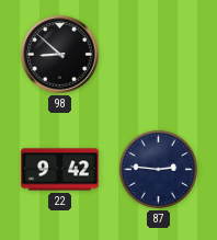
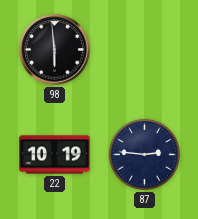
98: 8:52 -> 5:59
22: 9:42 -> 10:19
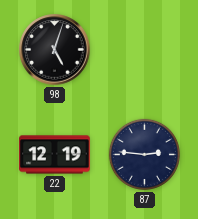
98: 5:59 -> 5:03
22: 10:19 -> 12:19
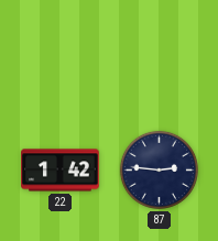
98: 5:03 -> none
22: 12:19 -> 1:42
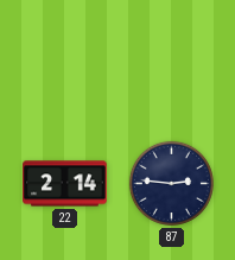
22: 1:42 -> 2:14
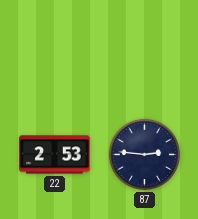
22: 2:14 -> 2:53
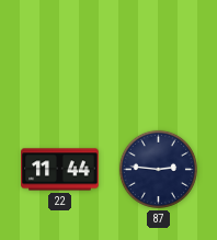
22: 2:53 -> 11:44
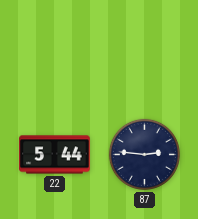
22: 11:44 -> 5:44
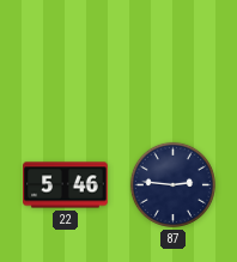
22: 5:44 -> 5:46
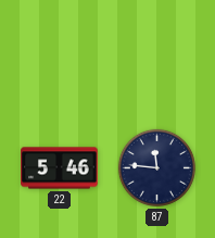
87: 2:46 -> 11:46
